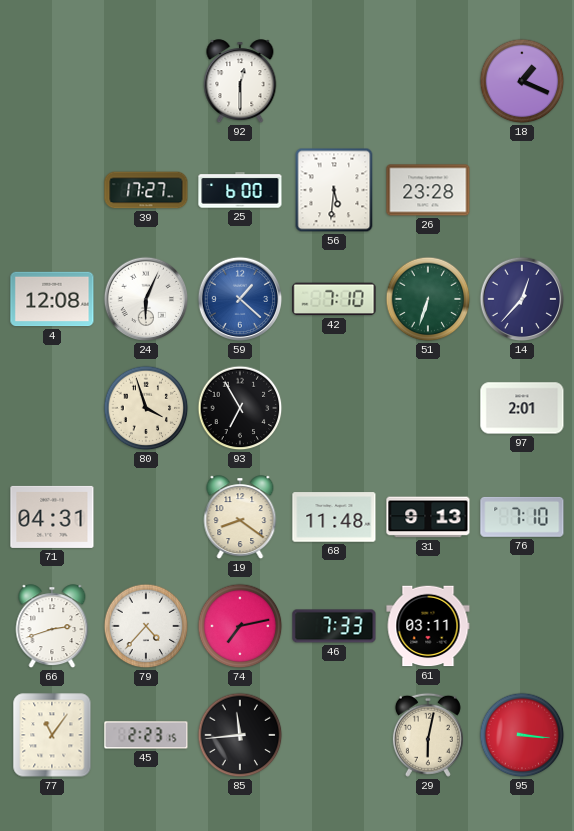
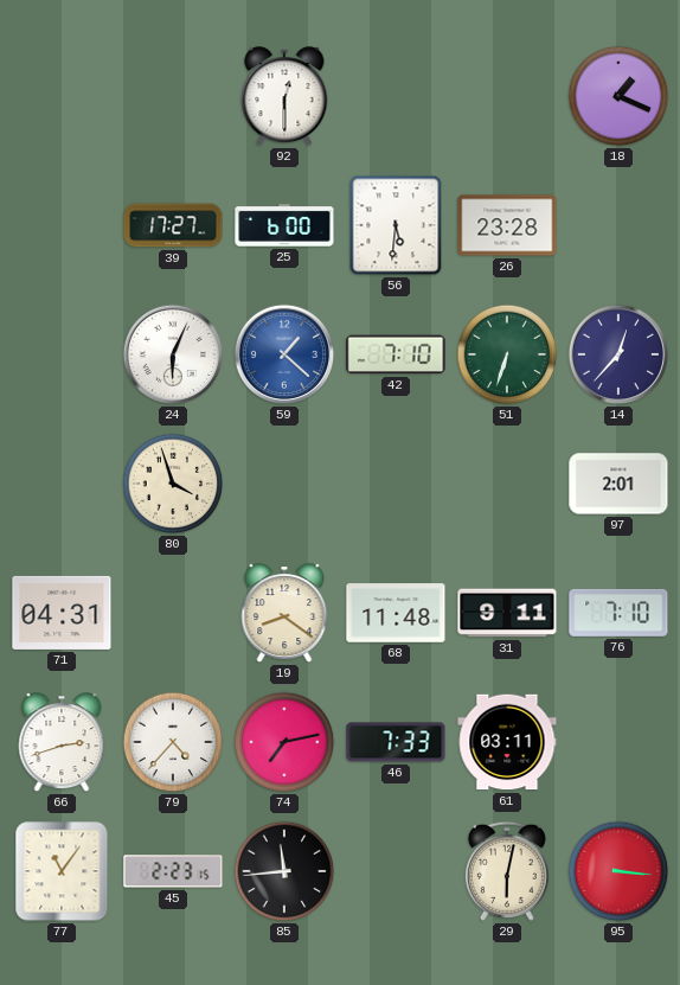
4: 12:08 -> none
93: 6:55 -> none
31: 9:13 -> 9:11
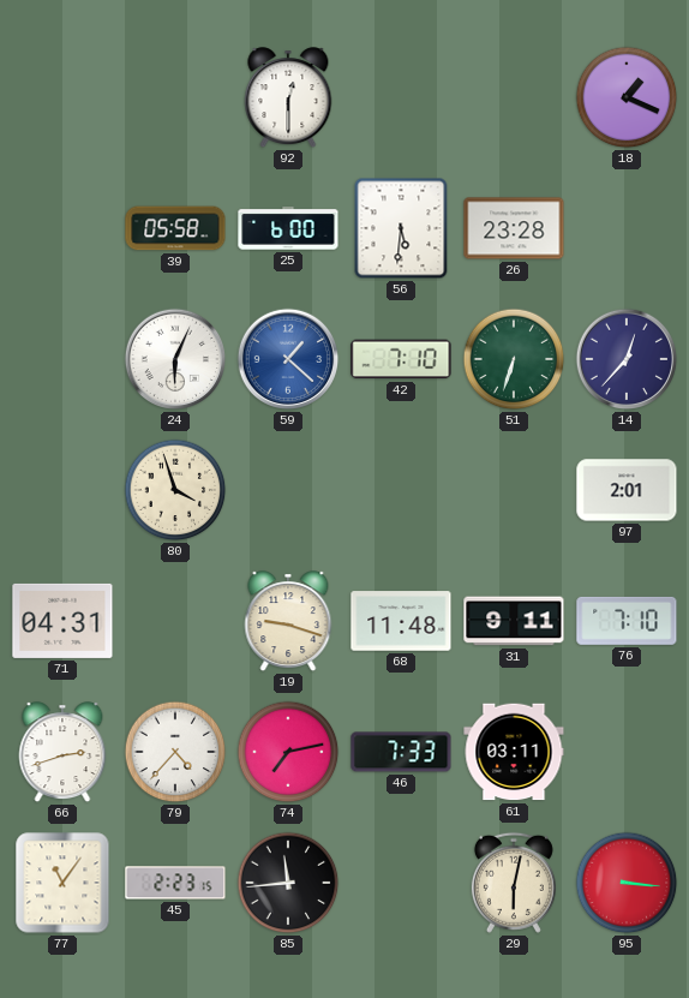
39: 17:27 -> 05:58
19: 8:21 -> 9:18
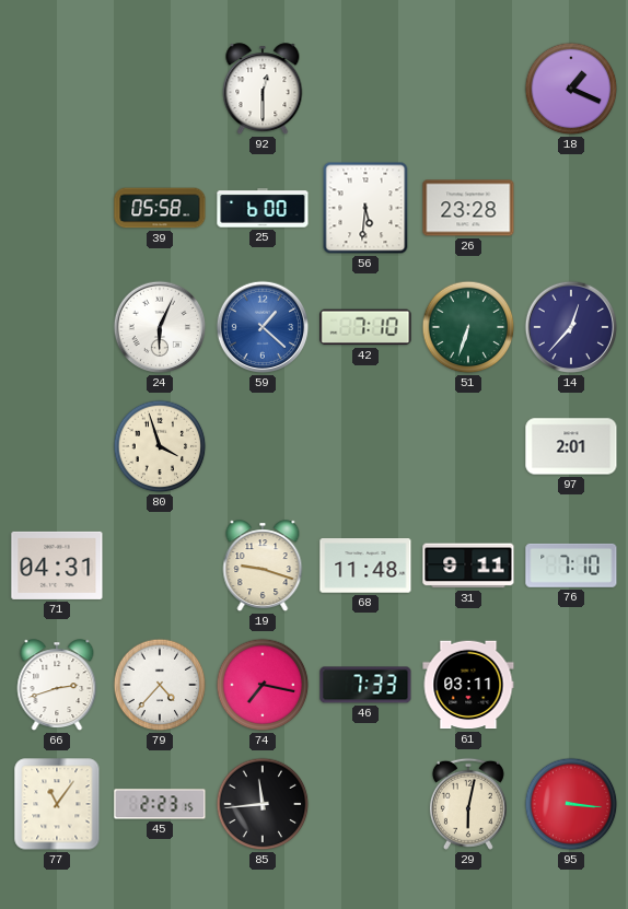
74: 7:13 -> 7:17
